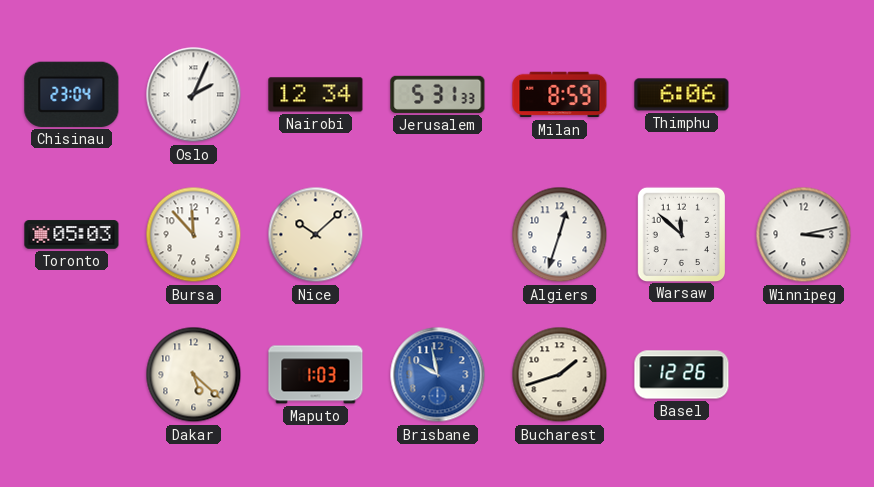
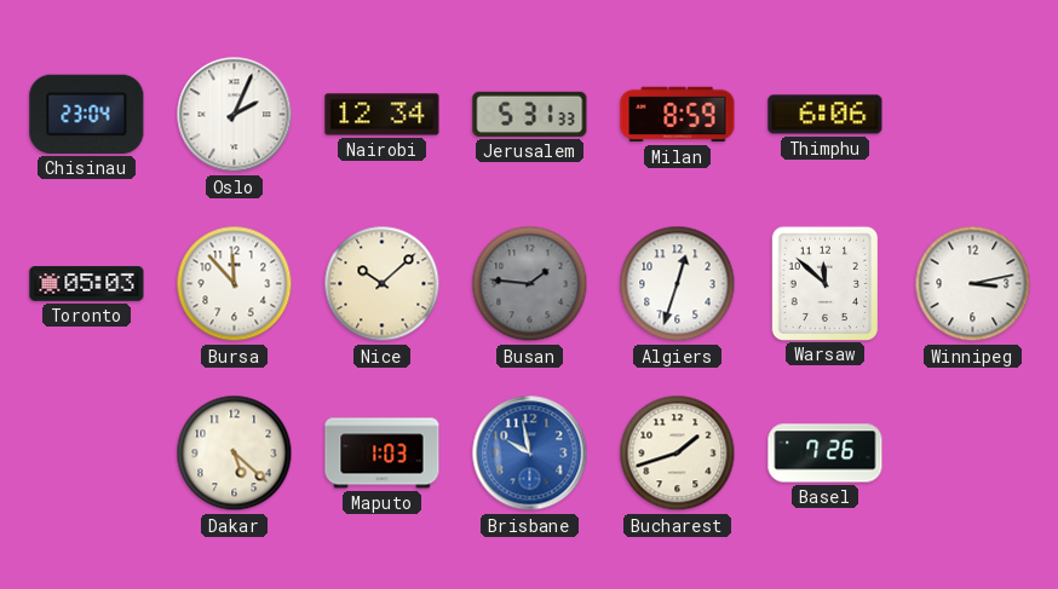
Busan: none -> 1:46
Basel: 12:26 -> 7:26
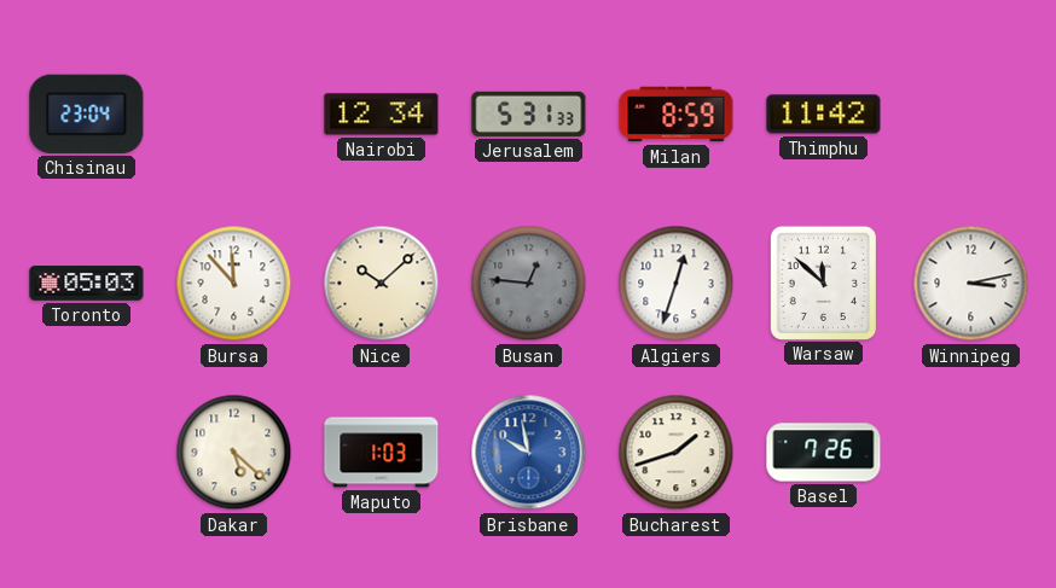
Oslo: 2:04 -> none
Thimphu: 6:06 -> 11:42
Busan: 1:46 -> 12:46
